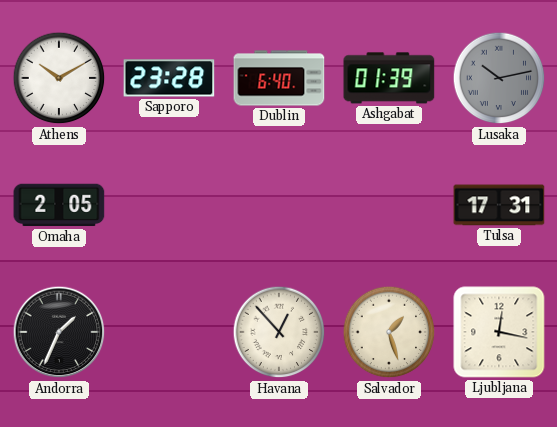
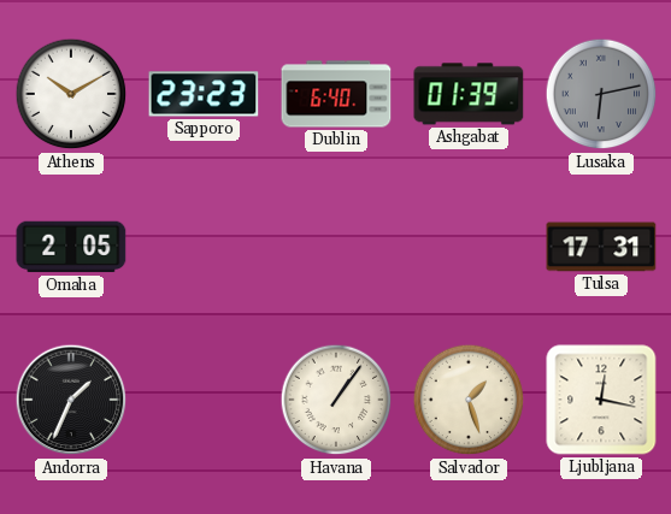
Sapporo: 23:28 -> 23:23
Lusaka: 10:13 -> 6:13
Havana: 12:53 -> 1:06
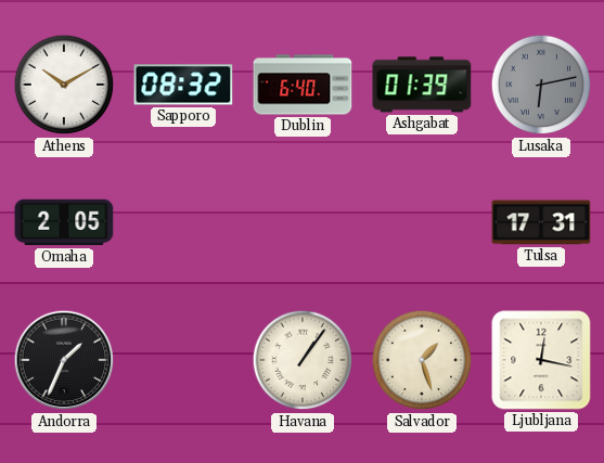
Sapporo: 23:23 -> 08:32
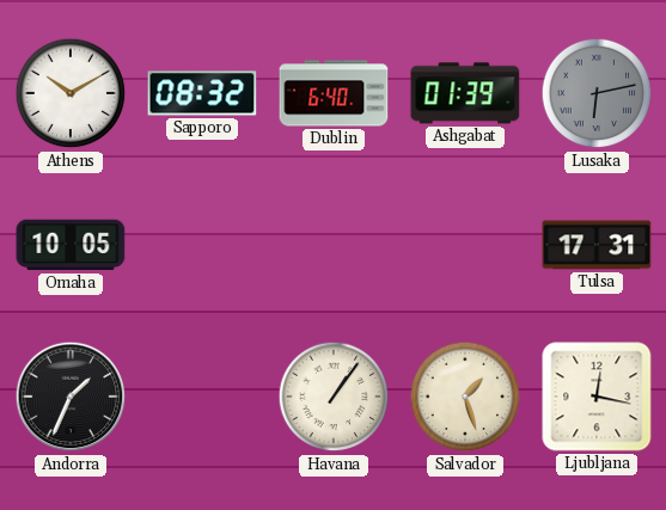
Omaha: 2:05 -> 10:05
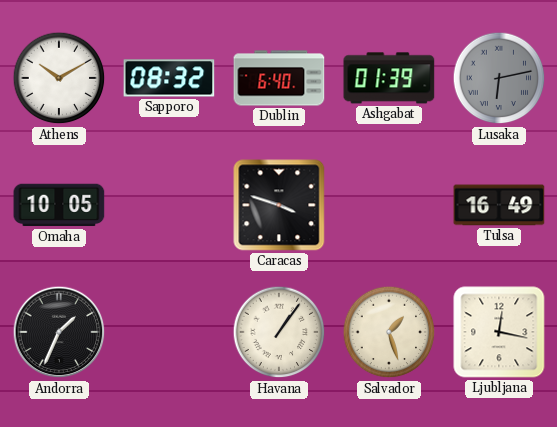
Caracas: none -> 3:48
Tulsa: 17:31 -> 16:49
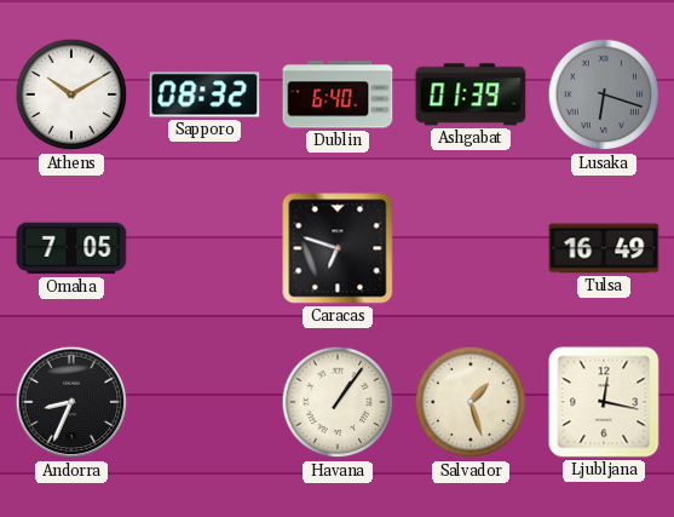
Lusaka: 6:13 -> 6:18
Omaha: 10:05 -> 7:05
Caracas: 3:48 -> 6:48
Andorra: 1:34 -> 8:34
